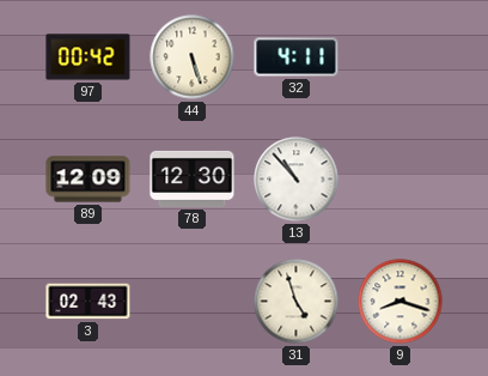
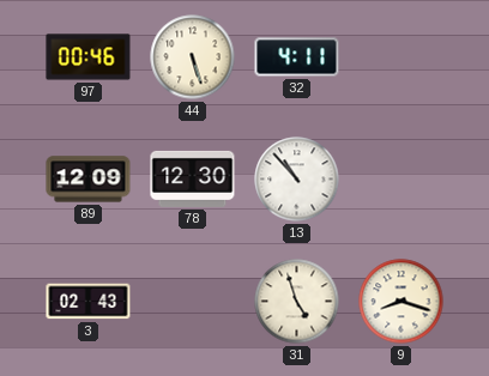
97: 00:42 -> 00:46
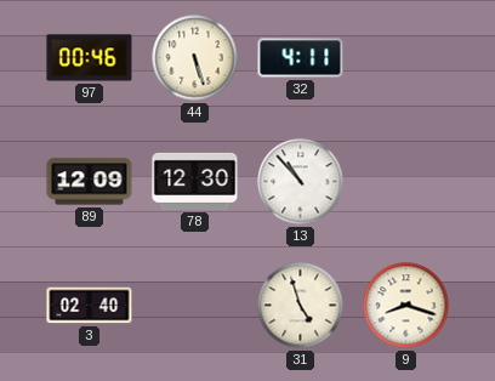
3: 02:43 -> 02:40
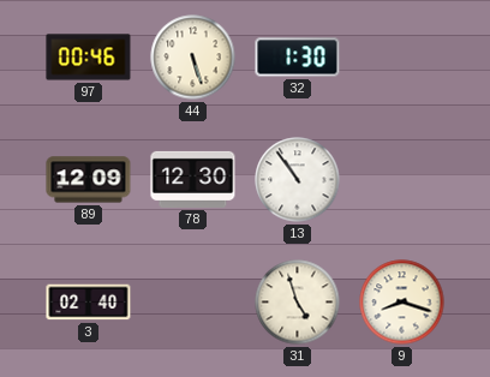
32: 4:11 -> 1:30
13: 10:53 -> 10:54
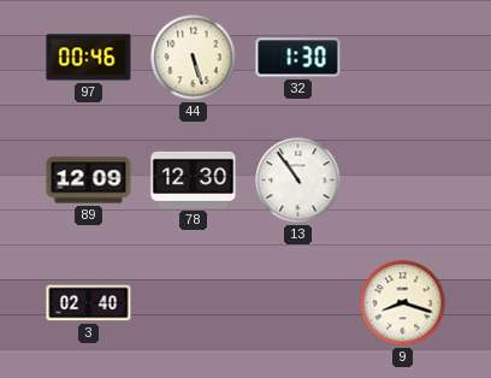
31: 4:57 -> none
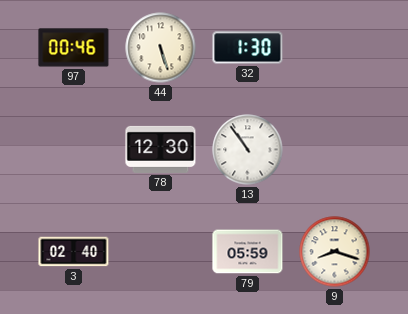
89: 12:09 -> none
79: none -> 05:59
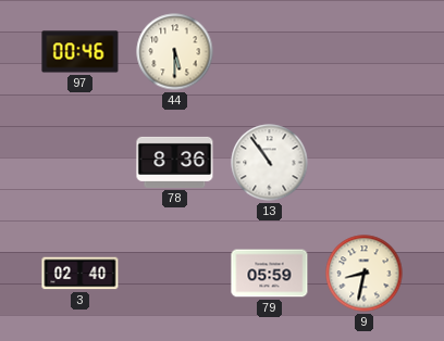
44: 5:27 -> 5:30
32: 1:30 -> none
78: 12:30 -> 8:36
9: 8:18 -> 8:32
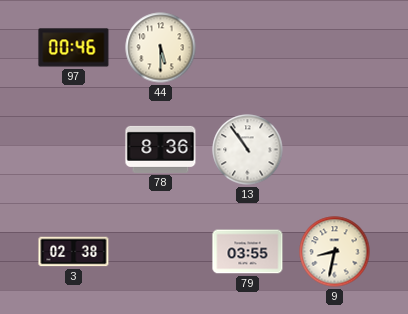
3: 02:40 -> 02:38
79: 05:59 -> 03:55
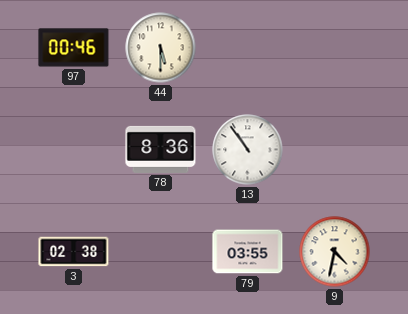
9: 8:32 -> 4:32
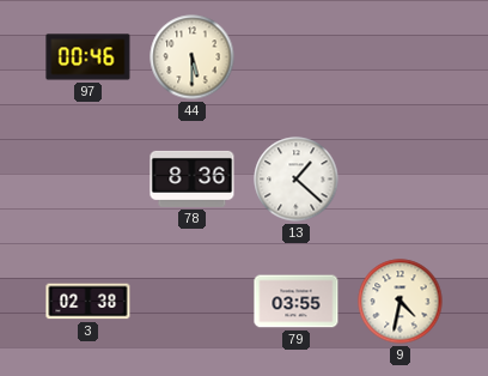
13: 10:54 -> 1:22
